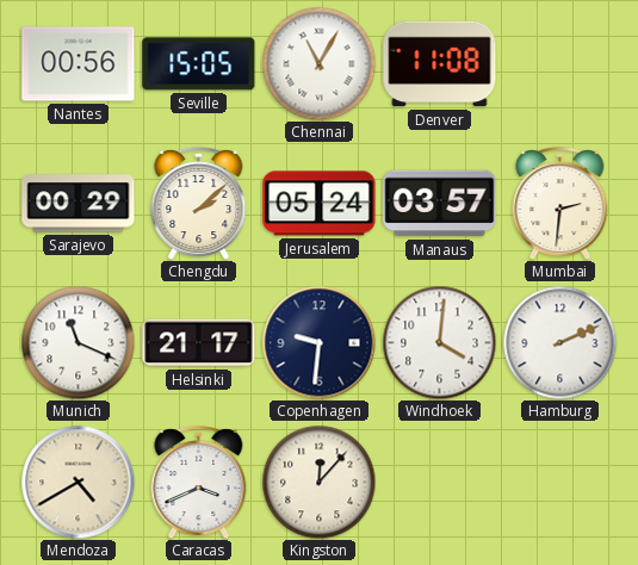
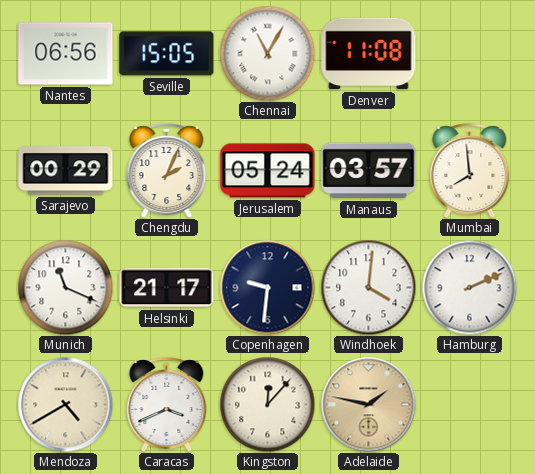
Nantes: 00:56 -> 06:56
Chengdu: 2:08 -> 2:04
Mumbai: 2:31 -> 7:59
Adelaide: none -> 1:47
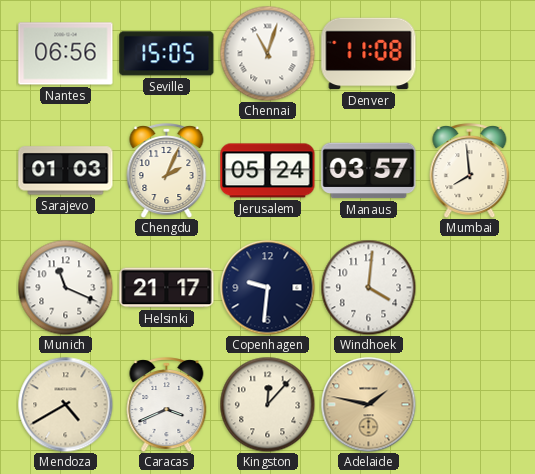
Chennai: 11:05 -> 11:03
Sarajevo: 00:29 -> 01:03
Hamburg: 2:11 -> none
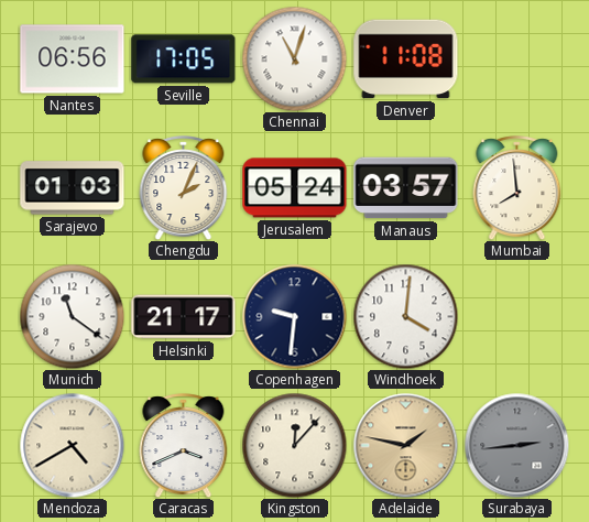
Seville: 15:05 -> 17:05
Munich: 11:19 -> 11:21
Surabaya: none -> 2:44
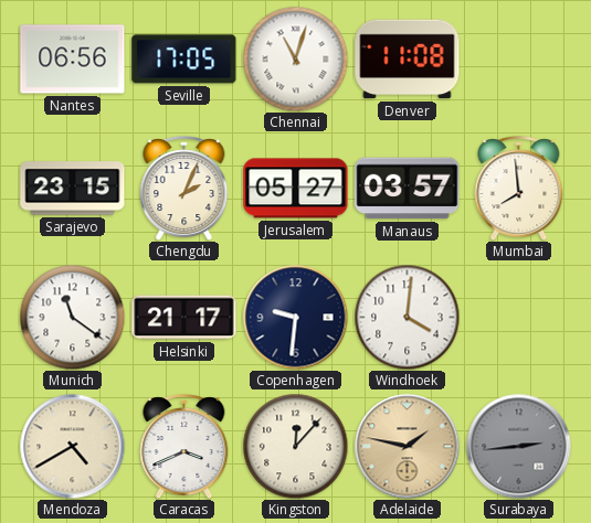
Sarajevo: 01:03 -> 23:15
Jerusalem: 05:24 -> 05:27
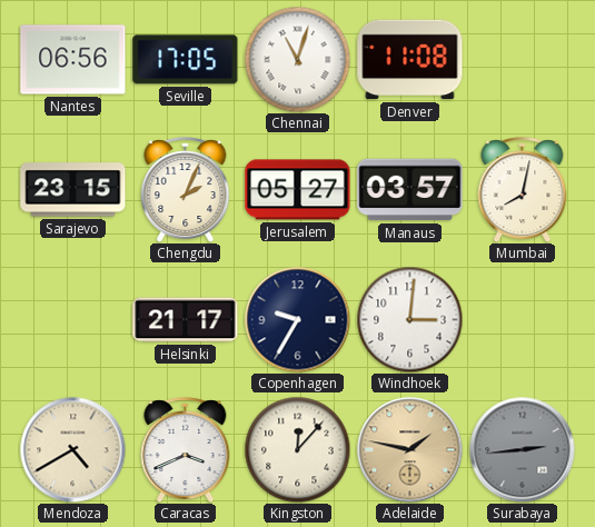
Mumbai: 7:59 -> 8:02
Munich: 11:21 -> none
Copenhagen: 9:31 -> 9:35
Windhoek: 4:01 -> 3:01
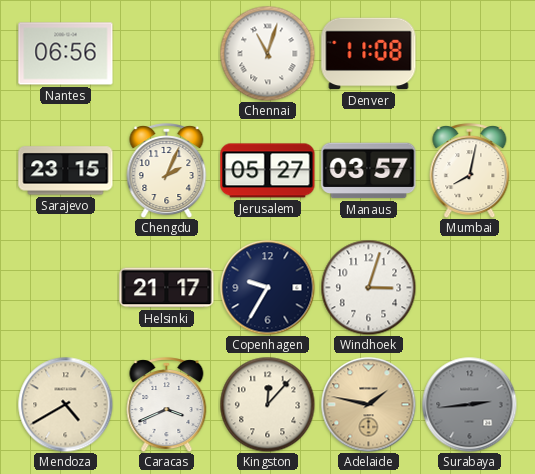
Seville: 17:05 -> none
Windhoek: 3:01 -> 3:03
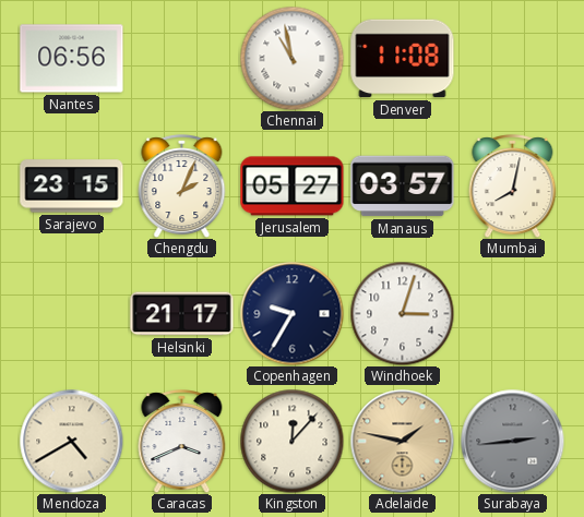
Chennai: 11:03 -> 10:58
